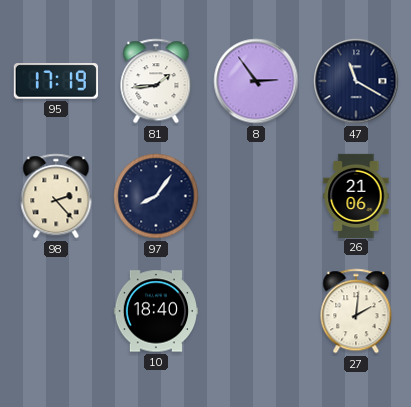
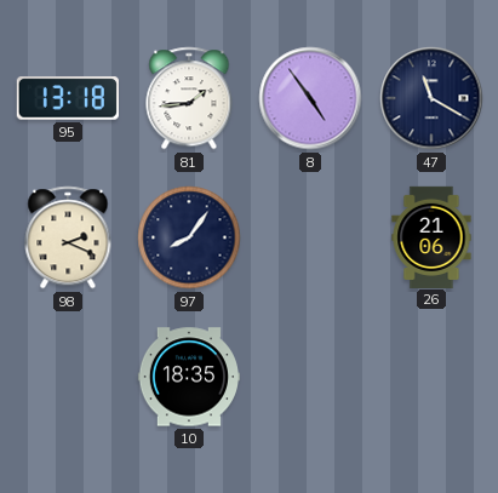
95: 17:19 -> 13:18
8: 2:54 -> 4:54
98: 2:23 -> 2:19
10: 18:40 -> 18:35
27: 2:01 -> none
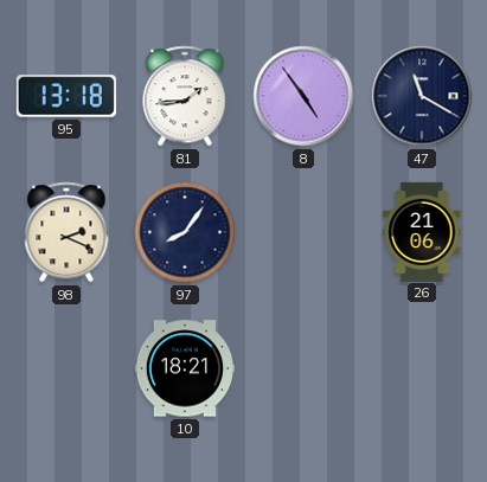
10: 18:35 -> 18:21
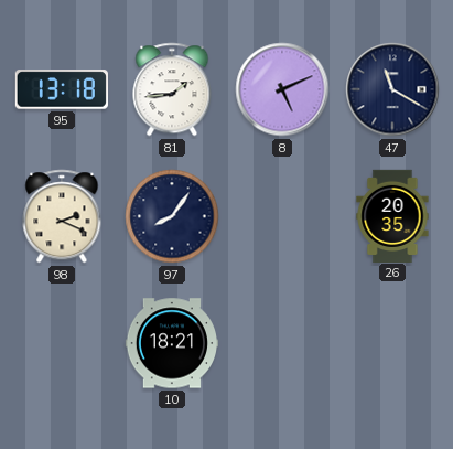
8: 4:54 -> 5:11
26: 21:06 -> 20:35
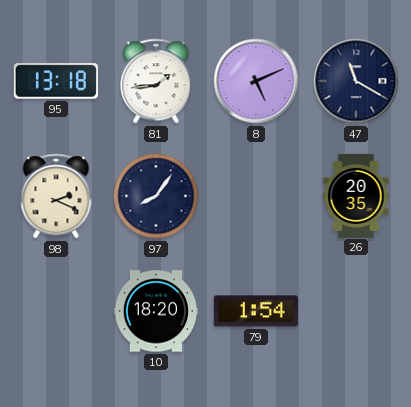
10: 18:21 -> 18:20
79: none -> 1:54
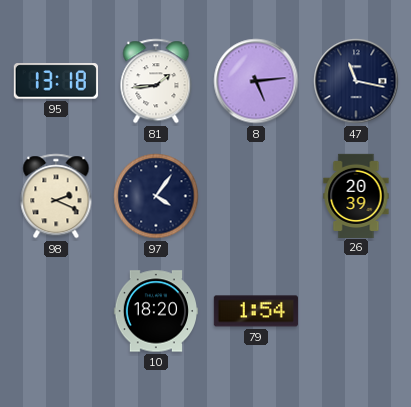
8: 5:11 -> 5:14
47: 11:20 -> 11:17
97: 8:06 -> 4:06
26: 20:35 -> 20:39
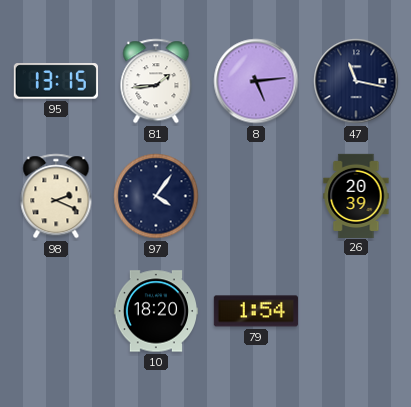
95: 13:18 -> 13:15
